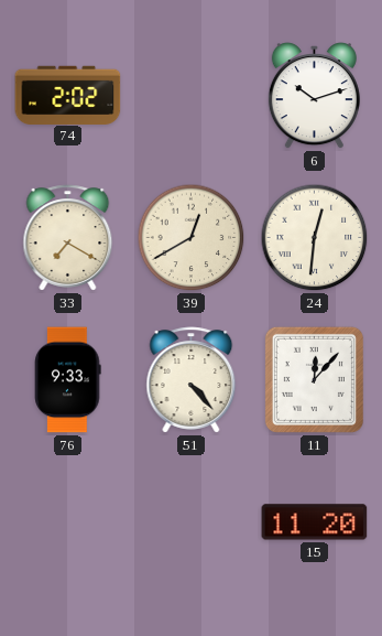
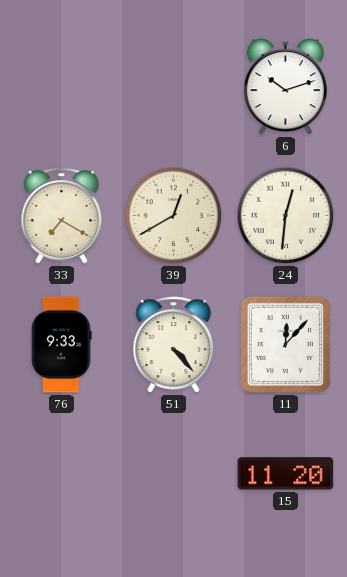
74: 2:02 -> none
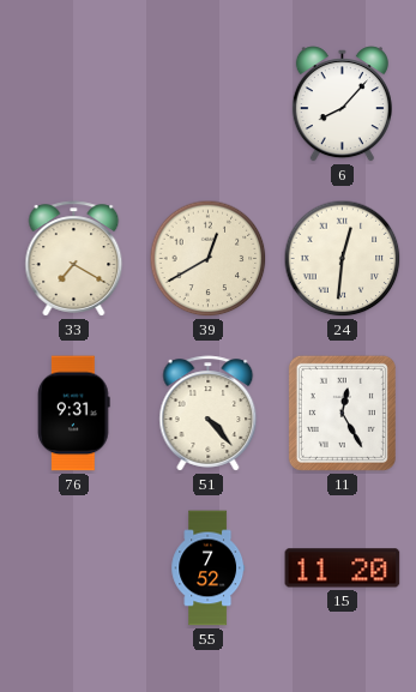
6: 10:12 -> 8:07
76: 9:33 -> 9:31
11: 12:07 -> 12:25
55: none -> 7:52
